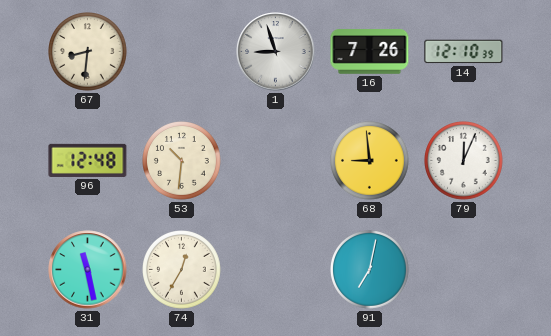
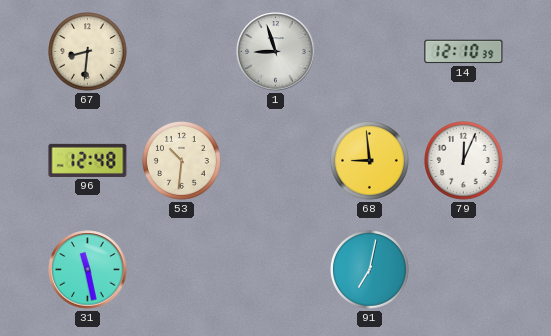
16: 7:26 -> none
74: 12:35 -> none
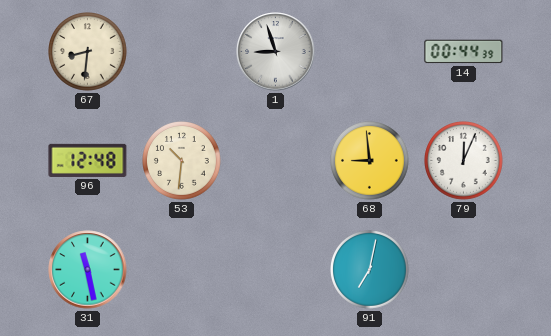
14: 12:10 -> 00:44
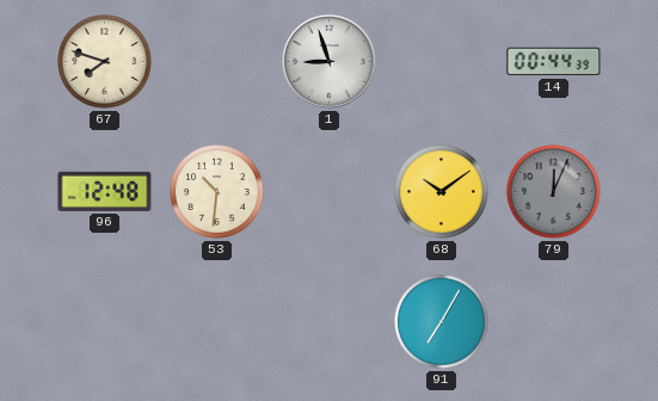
67: 8:31 -> 7:48
68: 8:59 -> 10:09
79 dial: white -> grey
31: 11:28 -> none
91: 7:02 -> 7:05
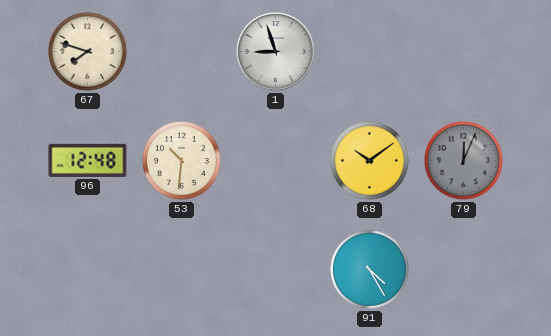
14: 00:44 -> none
91: 7:05 -> 4:25
